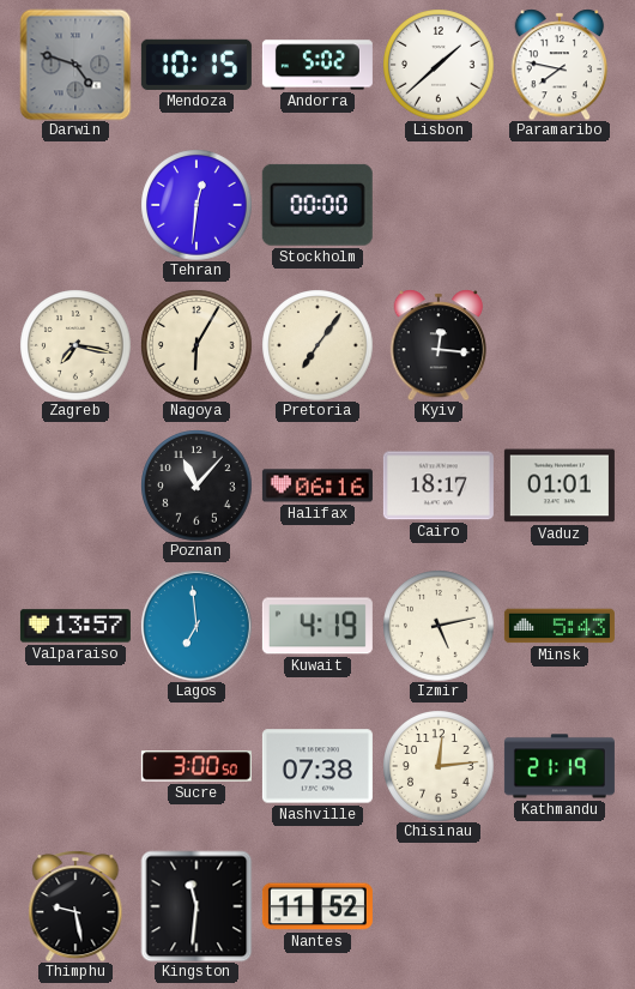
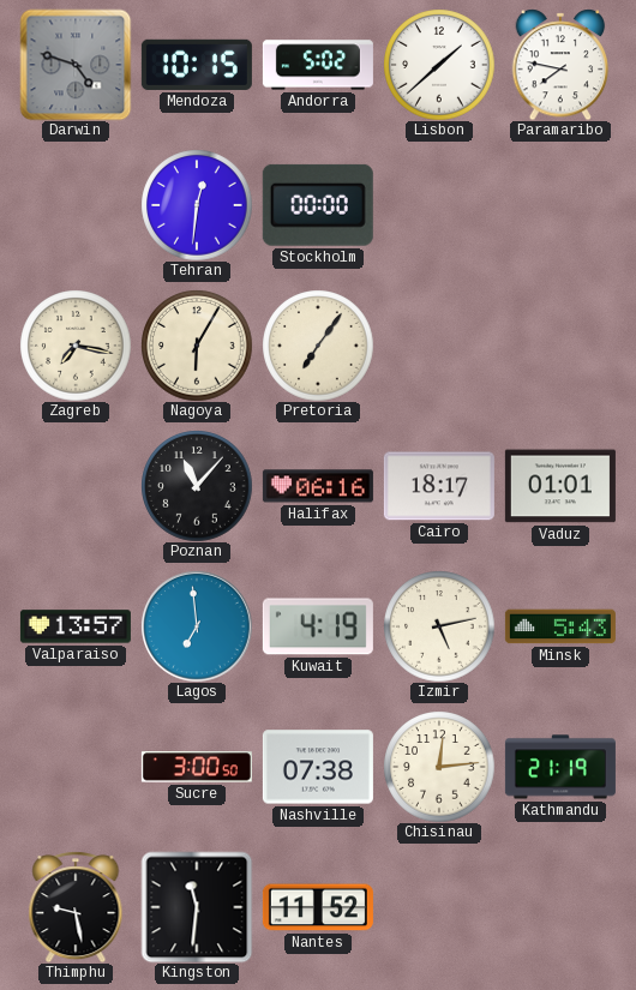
Kyiv: 12:16 -> none
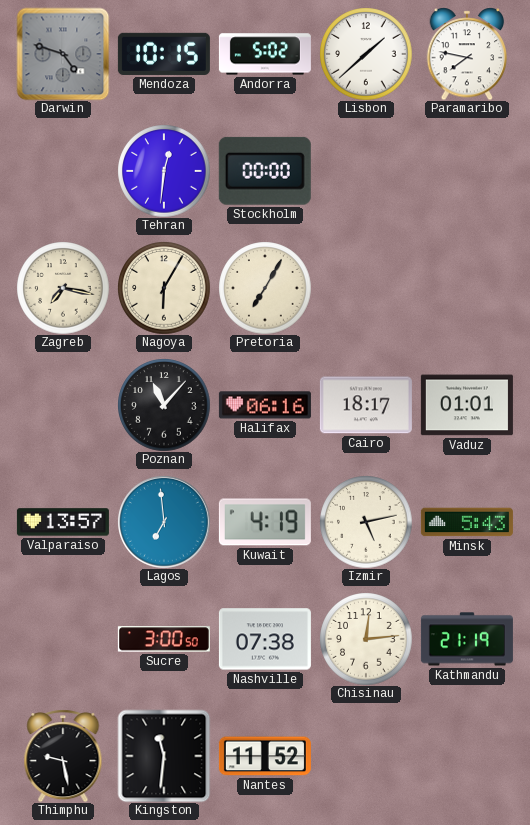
Pretoria: 7:06 -> 7:05
